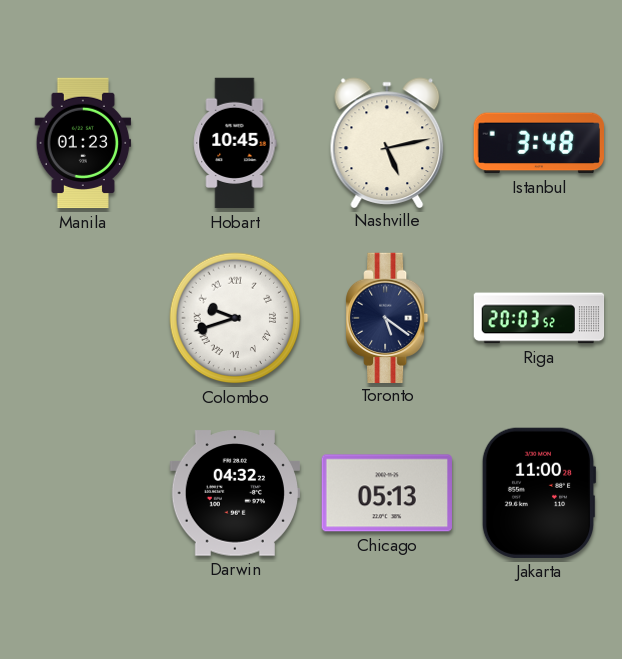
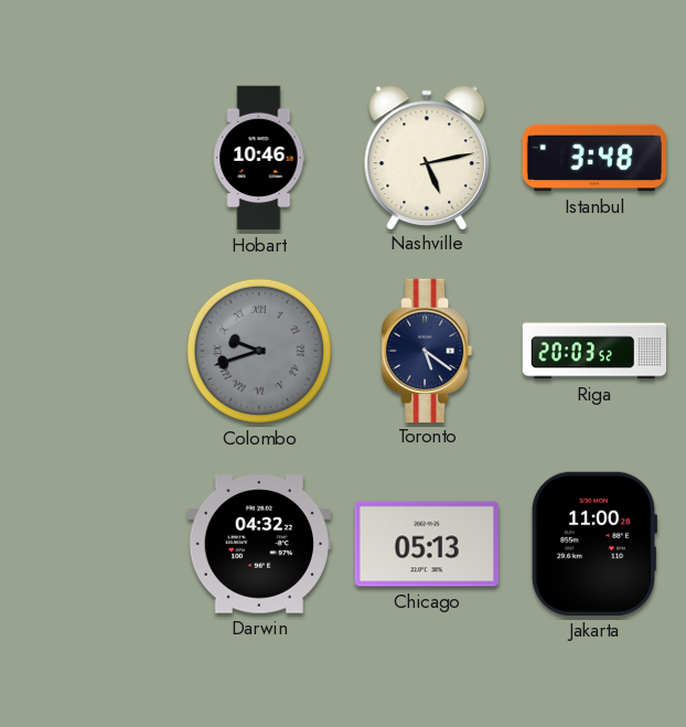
Manila: 01:23 -> none
Hobart: 10:45 -> 10:46
Colombo dial: white -> grey
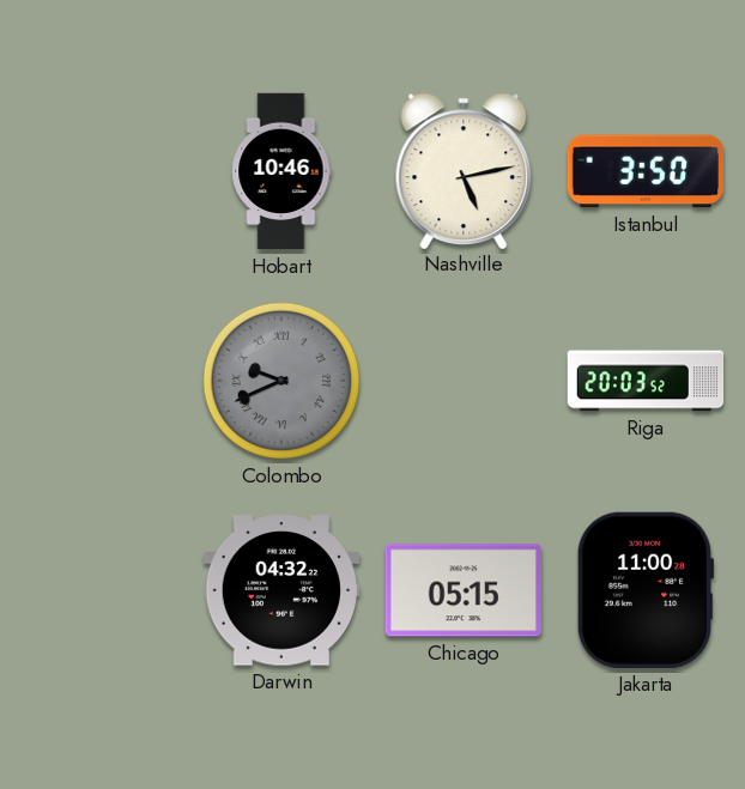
Istanbul: 3:48 -> 3:50
Colombo: 9:42 -> 9:41
Toronto: 5:21 -> none
Chicago: 05:13 -> 05:15
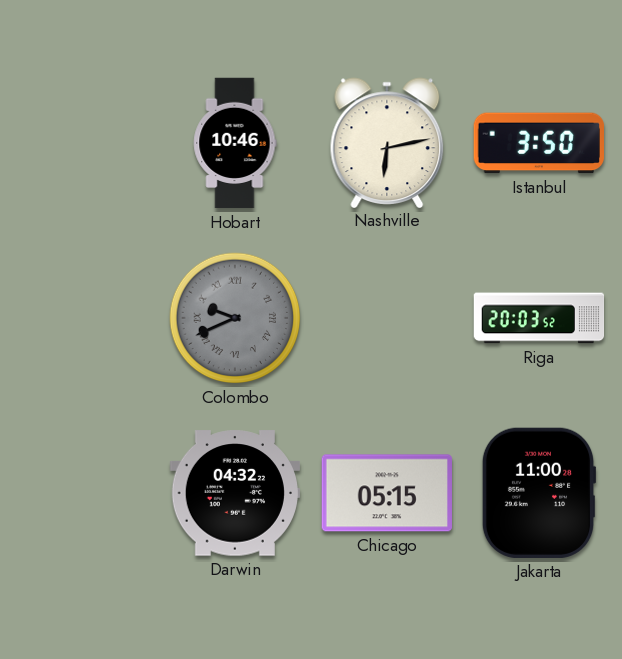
Nashville: 5:13 -> 6:13
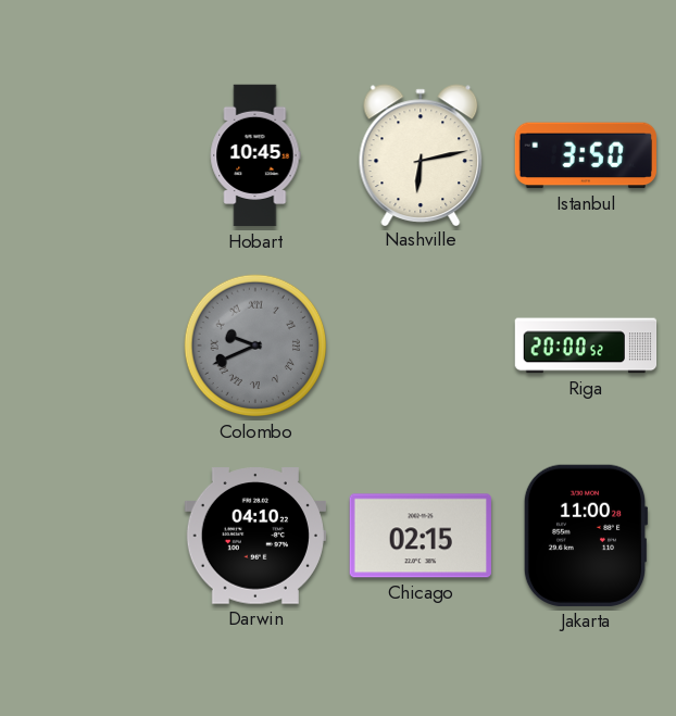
Hobart: 10:46 -> 10:45
Riga: 20:03 -> 20:00
Darwin: 04:32 -> 04:10
Chicago: 05:15 -> 02:15
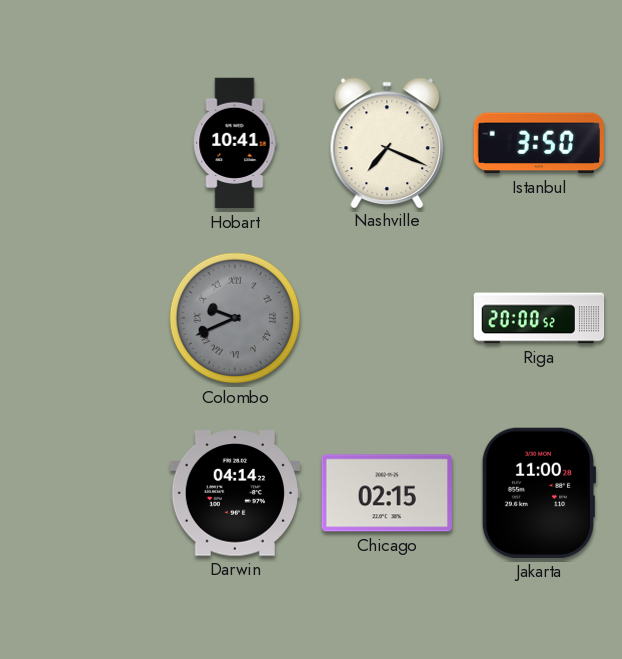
Hobart: 10:45 -> 10:41
Nashville: 6:13 -> 7:19
Darwin: 04:10 -> 04:14
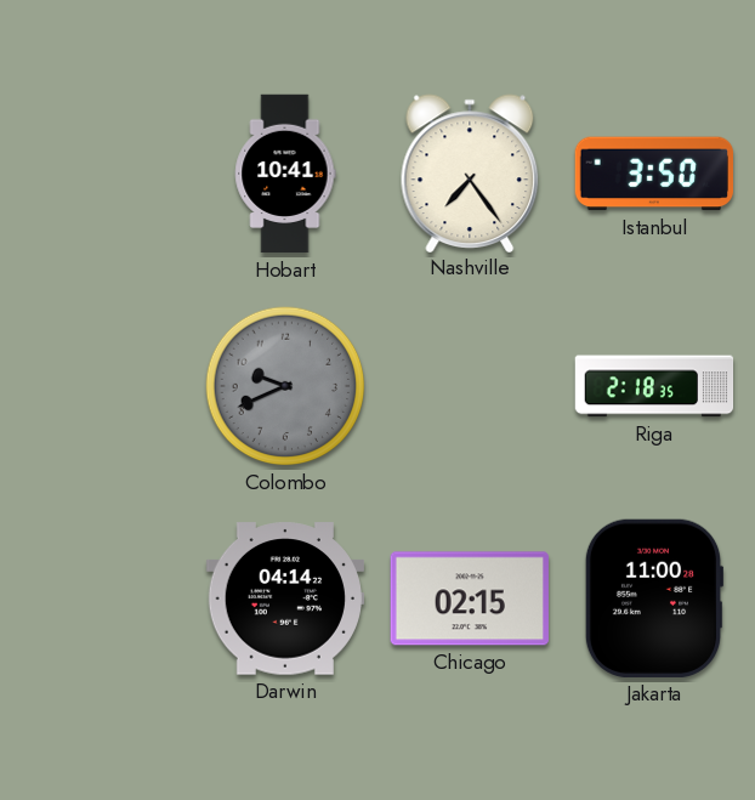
Nashville: 7:19 -> 7:24
Colombo numerals: Roman -> Arabic
Riga: 20:00 -> 2:18
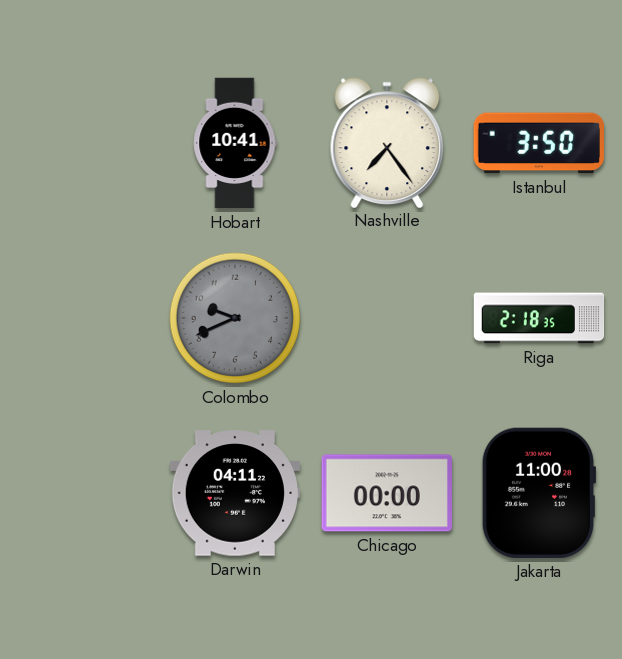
Darwin: 04:14 -> 04:11
Chicago: 02:15 -> 00:00
